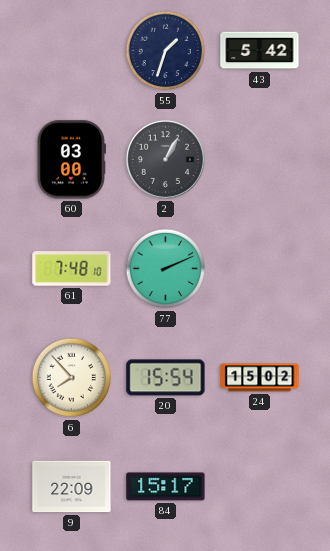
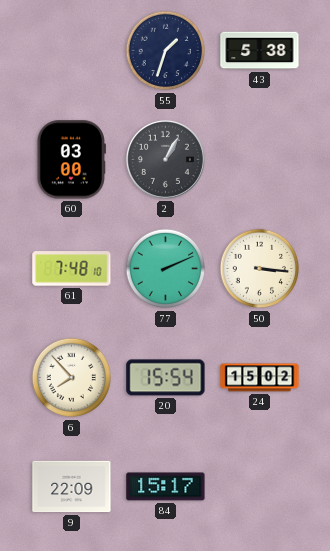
43: 5:42 -> 5:38
50: none -> 3:16
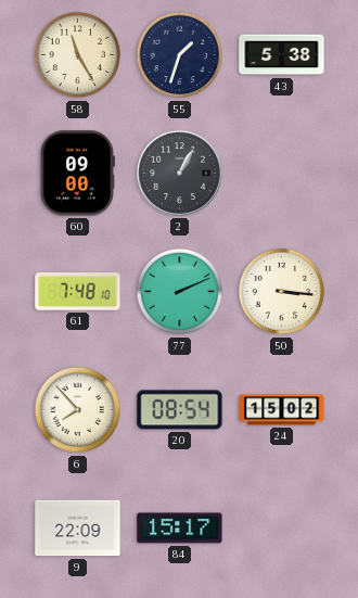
58: none -> 11:25
60: 03:00 -> 09:00
20: 15:54 -> 08:54
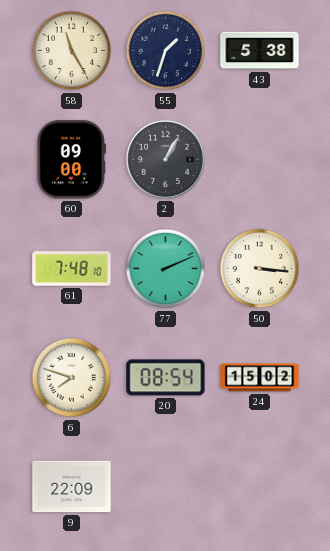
6: 7:53 -> 7:48
84: 15:17 -> none
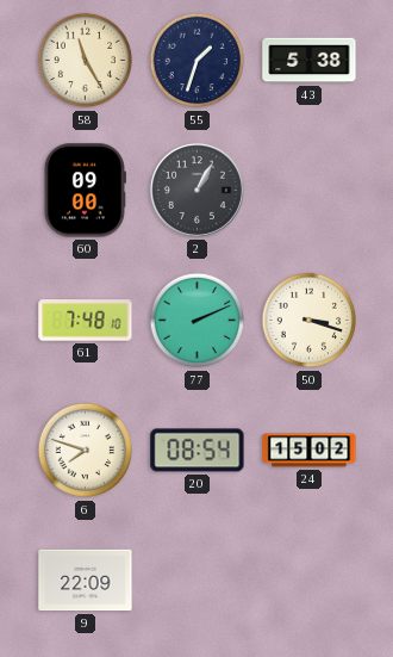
50: 3:16 -> 3:18
